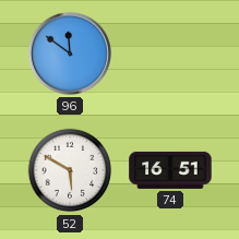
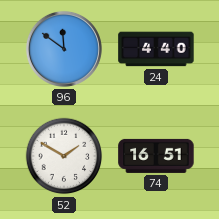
24: none -> 4:40
52: 5:50 -> 1:50
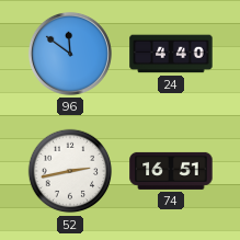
52: 1:50 -> 2:43
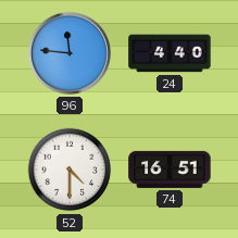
96: 11:51 -> 11:46
52: 2:43 -> 4:30
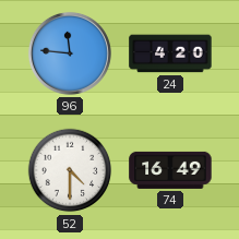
24: 4:40 -> 4:20
74: 16:51 -> 16:49
